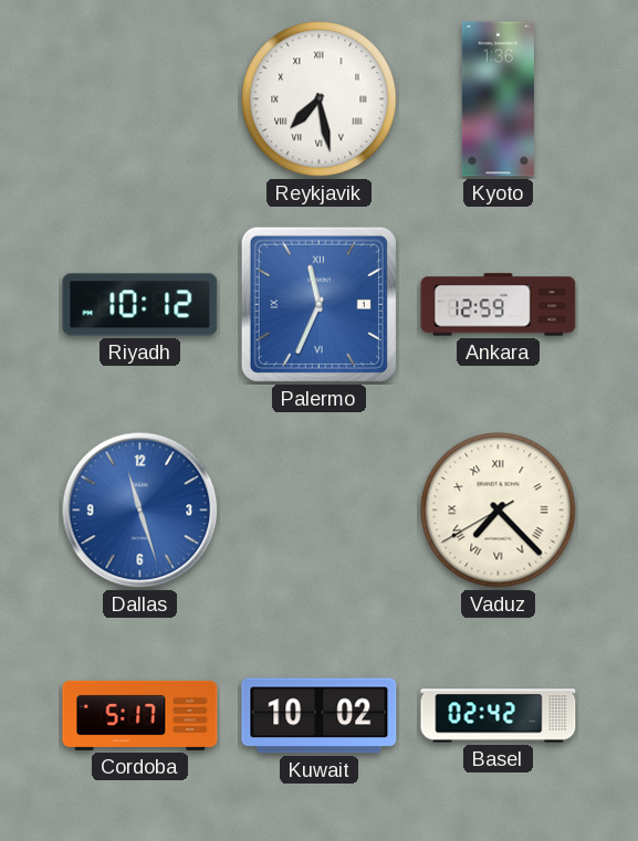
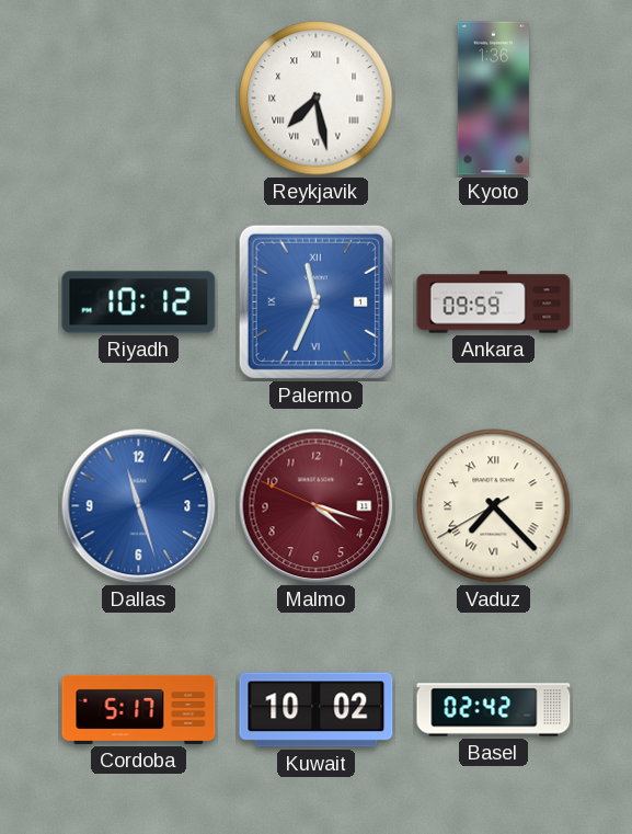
Ankara: 12:59 -> 09:59
Malmo: none -> 4:17
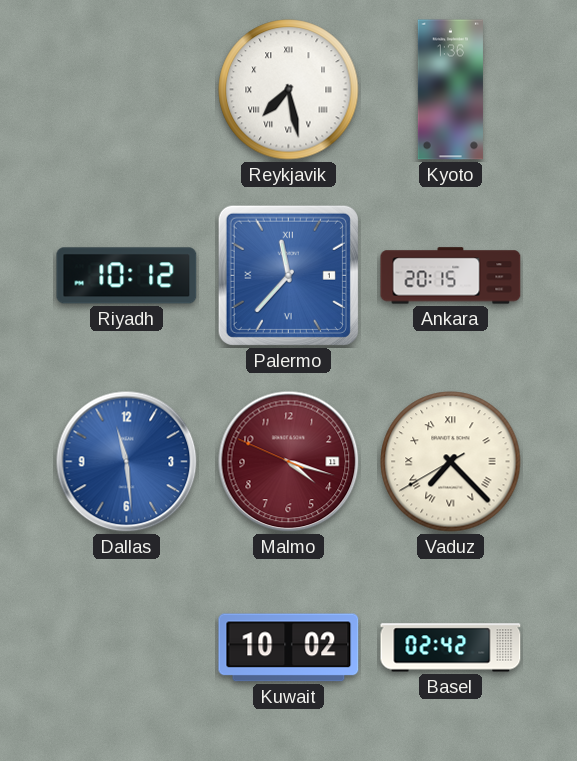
Palermo: 11:34 -> 11:37
Ankara: 09:59 -> 20:15
Dallas: 11:27 -> 11:29
Cordoba: 5:17 -> none
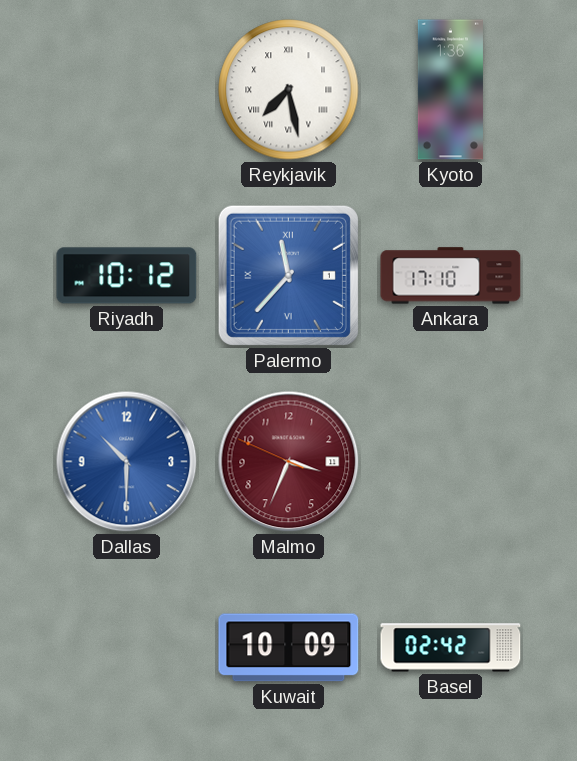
Ankara: 20:15 -> 17:10
Dallas: 11:29 -> 10:30
Malmo: 4:17 -> 3:33
Vaduz: 7:22 -> none
Kuwait: 10:02 -> 10:09
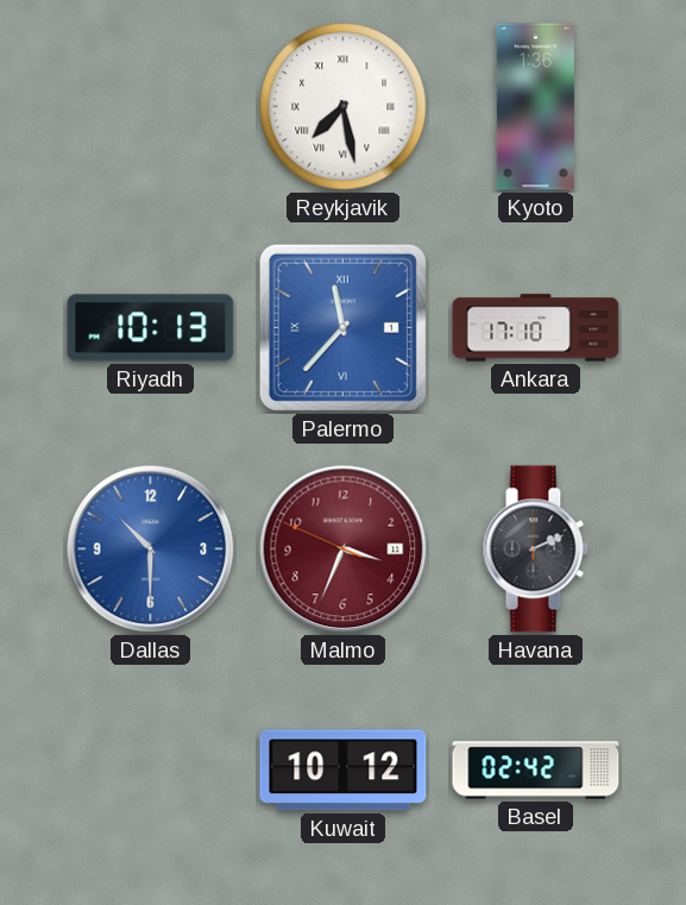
Riyadh: 10:12 -> 10:13
Havana: none -> 2:11
Kuwait: 10:09 -> 10:12
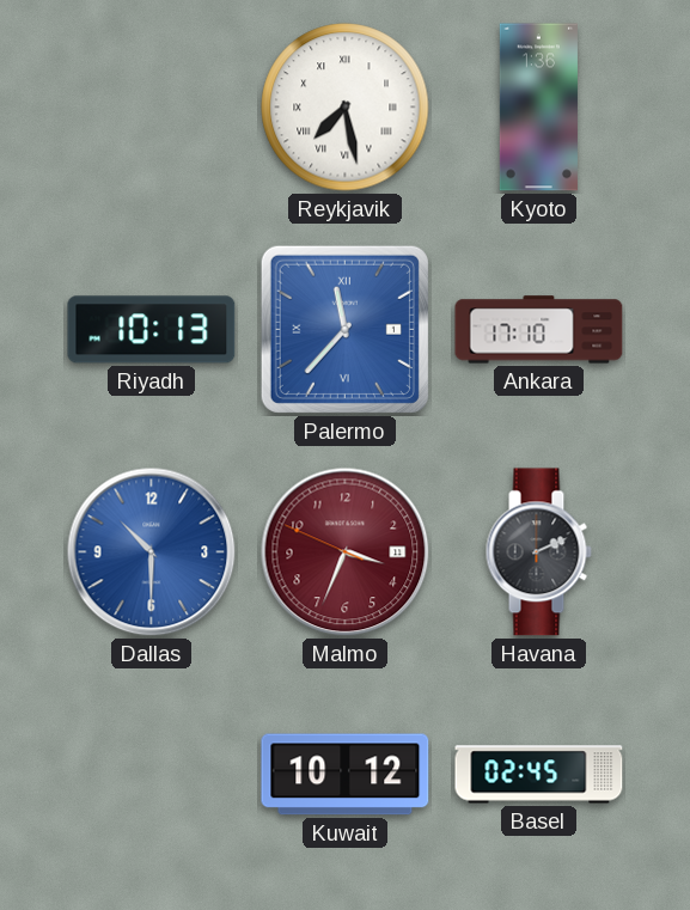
Basel: 02:42 -> 02:45
